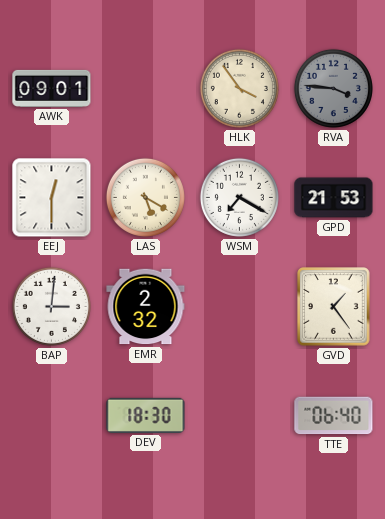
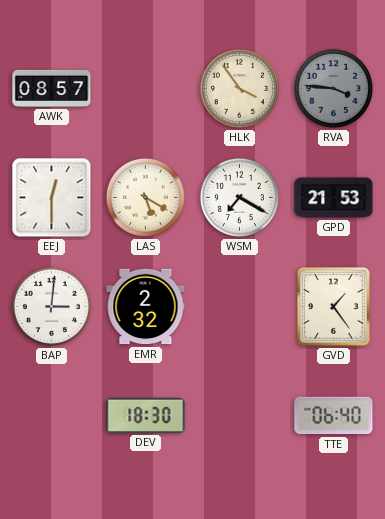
AWK: 09:01 -> 08:57
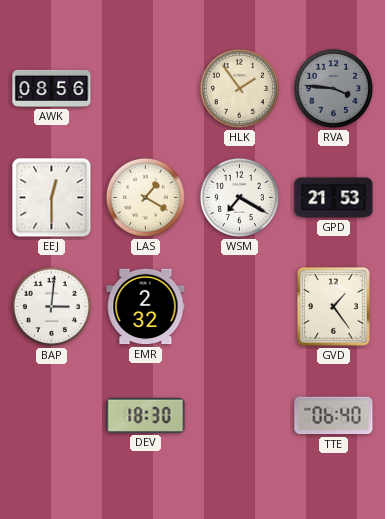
AWK: 08:57 -> 08:56
HLK: 3:54 -> 1:54
LAS: 5:20 -> 1:20
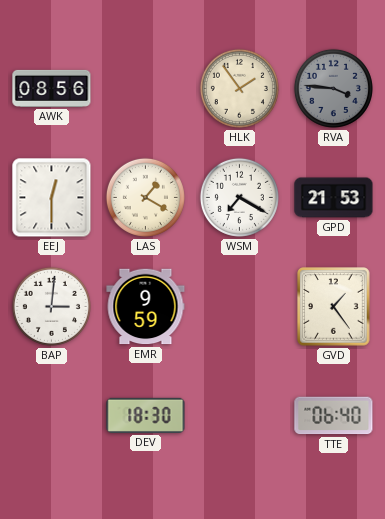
EMR: 2:32 -> 9:59
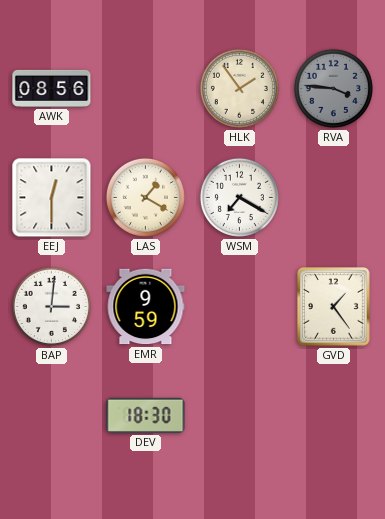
GPD: 21:53 -> none
TTE: 06:40 -> none
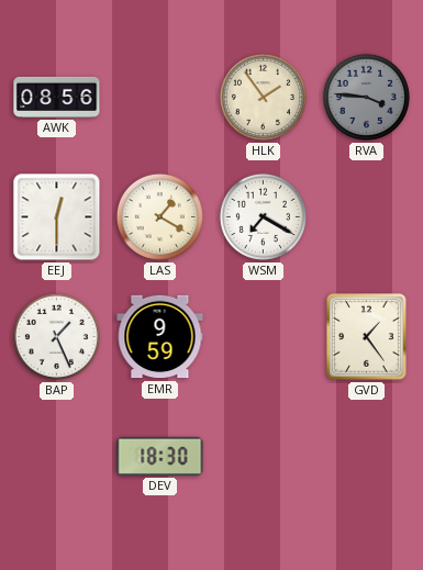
BAP: 3:01 -> 1:26
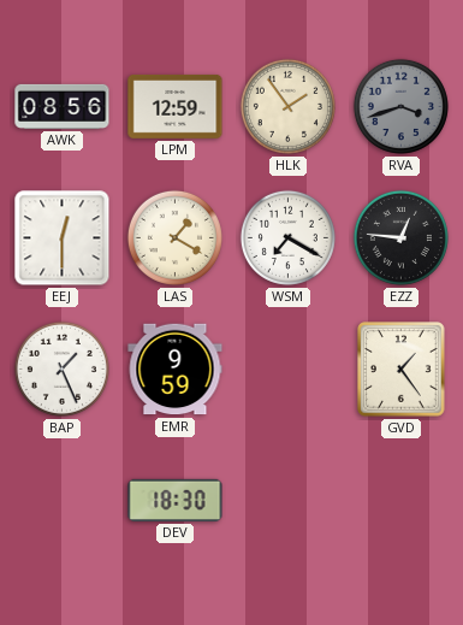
LPM: none -> 12:59
RVA: 3:46 -> 3:42
EZZ: none -> 12:46
